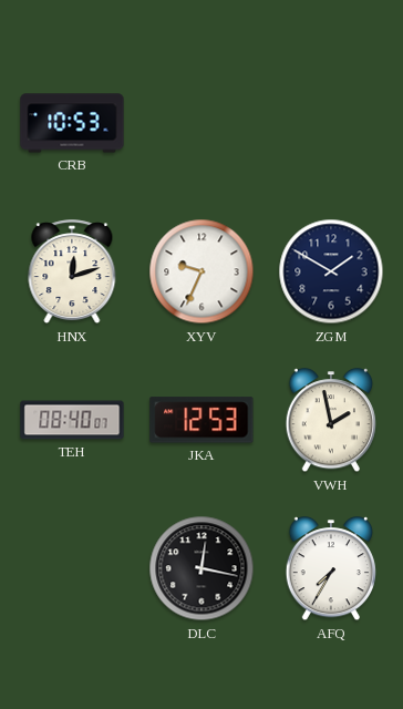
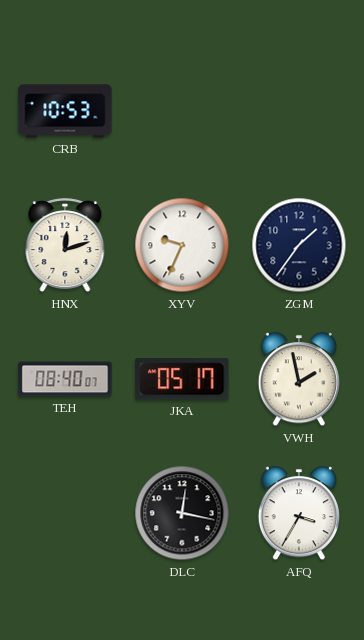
ZGM: 1:50 -> 1:36
JKA: 12:53 -> 05:17
AFQ: 7:35 -> 3:35
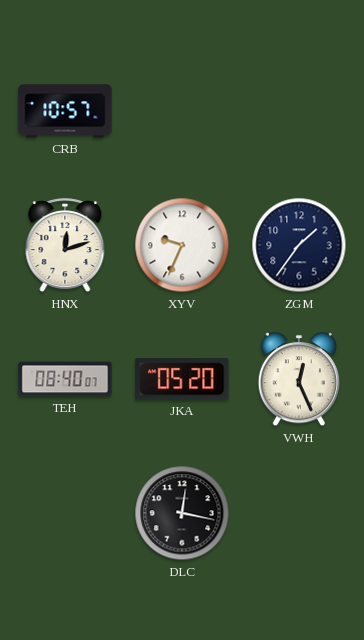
CRB: 10:53 -> 10:57
JKA: 05:17 -> 05:20
VWH: 1:58 -> 12:26
AFQ: 3:35 -> none
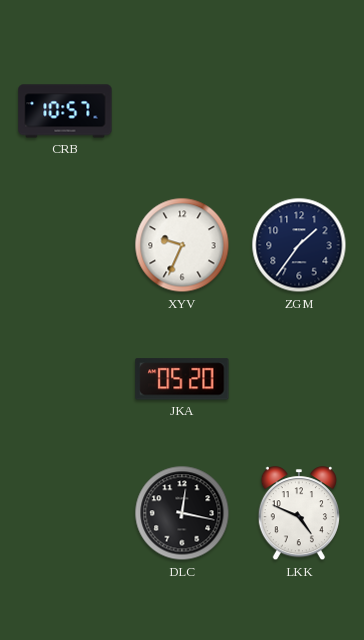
HNX: 12:12 -> none
TEH: 08:40 -> none
VWH: 12:26 -> none
LKK: none -> 4:49
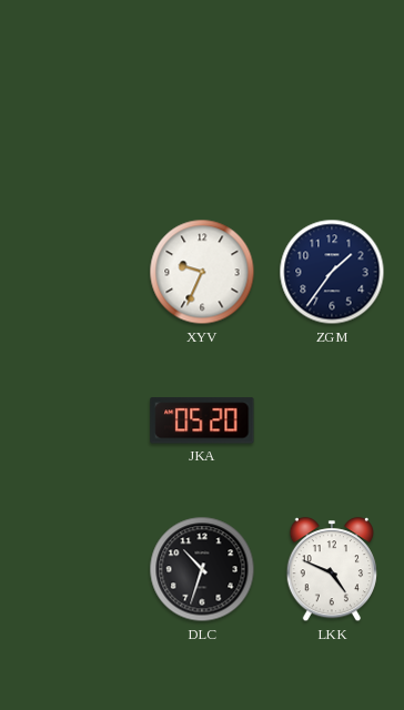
CRB: 10:57 -> none
DLC: 12:17 -> 10:33
